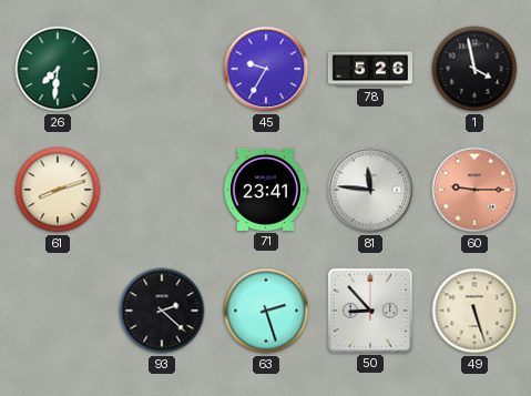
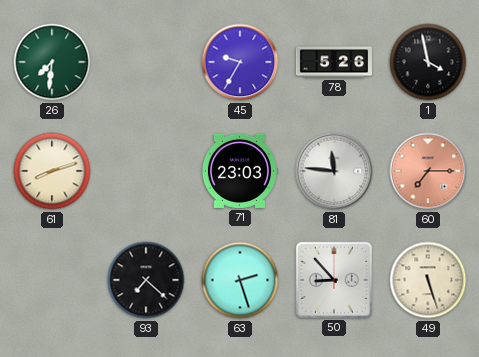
71: 23:41 -> 23:03
60: 9:15 -> 7:15
93: 2:22 -> 7:22
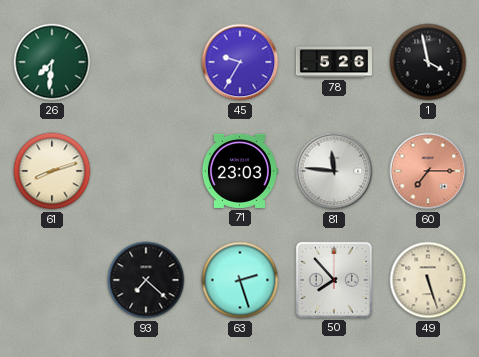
50: 8:53 -> 7:53
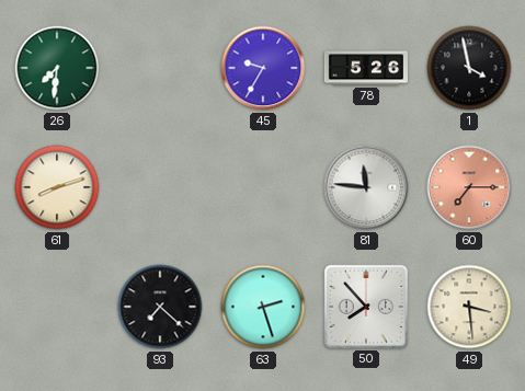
71: 23:03 -> none
49: 5:27 -> 3:29
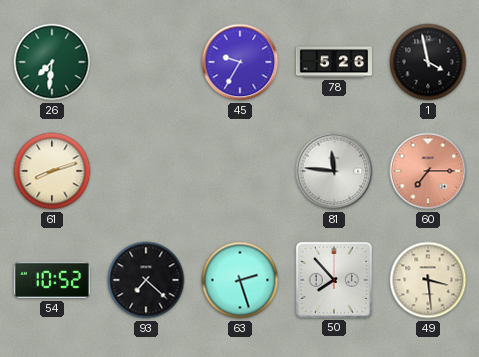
54: none -> 10:52
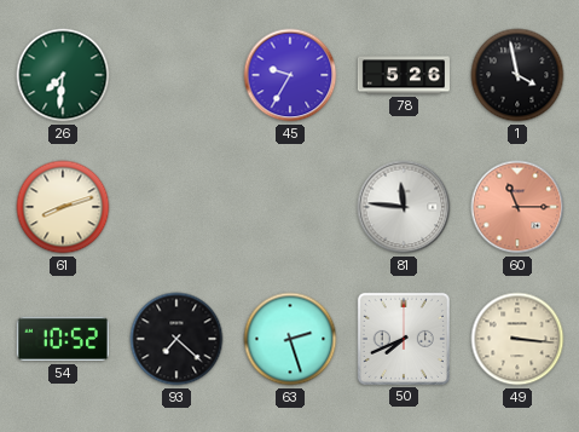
60: 7:15 -> 11:15
50: 7:53 -> 7:41
49: 3:29 -> 3:16
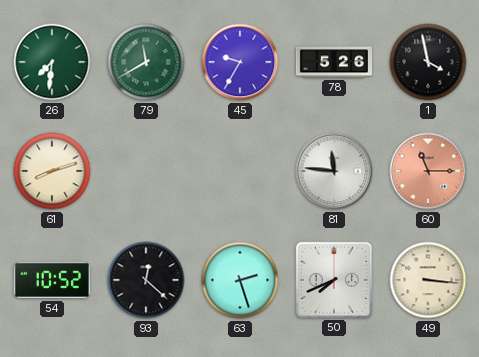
79: none -> 11:40
93: 7:22 -> 12:22
